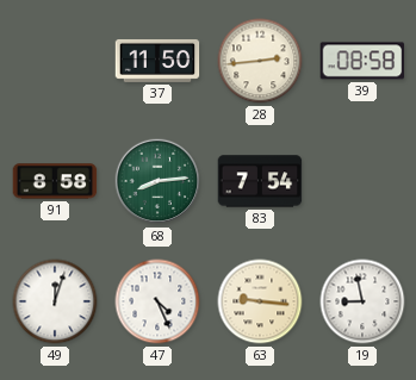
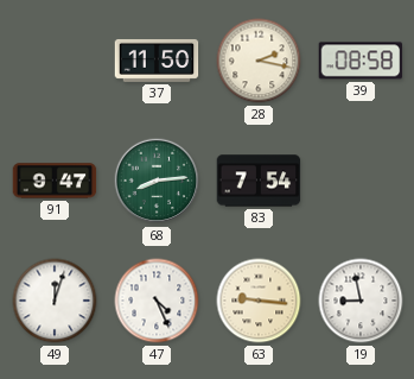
28: 2:44 -> 2:17
91: 8:58 -> 9:47
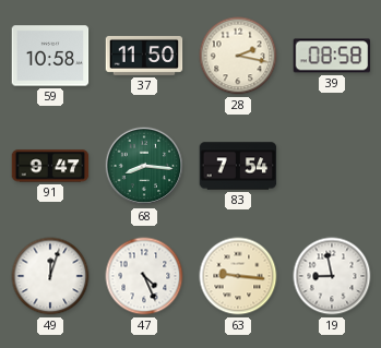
59: none -> 10:58
68: 8:14 -> 8:16
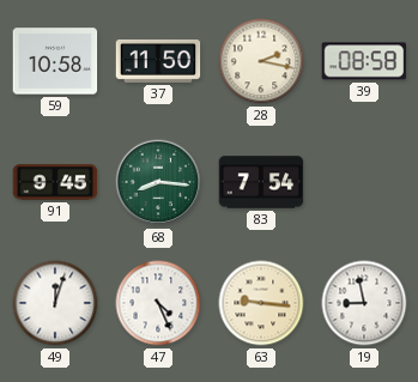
91: 9:47 -> 9:45
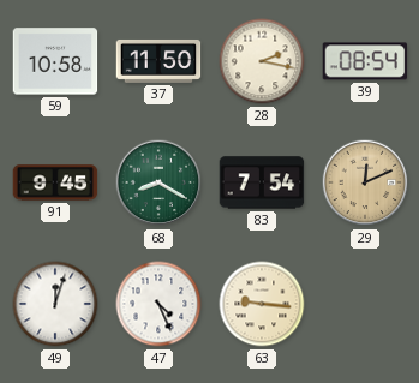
39: 08:58 -> 08:54
68: 8:16 -> 8:20
29: none -> 12:11
19: 8:58 -> none
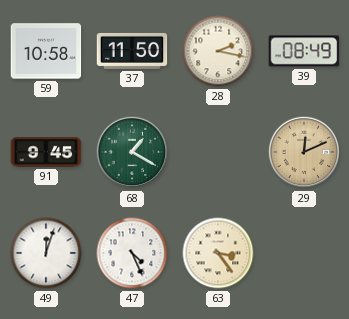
39: 08:54 -> 08:49
68: 8:20 -> 1:20
83: 7:54 -> none
63: 9:16 -> 3:24
